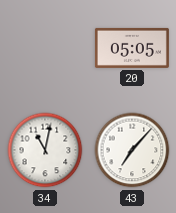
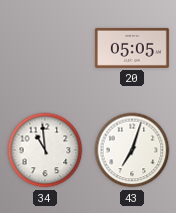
34: 11:02 -> 10:59
43: 7:07 -> 7:03
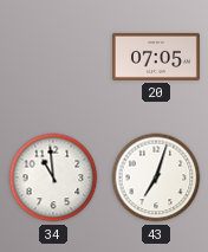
20: 05:05 -> 07:05
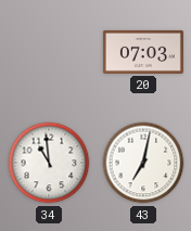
20: 07:05 -> 07:03
43: 7:03 -> 7:02
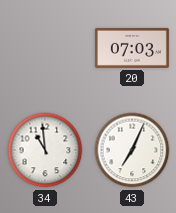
43: 7:02 -> 7:04
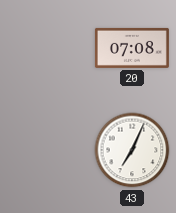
20: 07:03 -> 07:08
34: 10:59 -> none
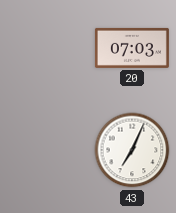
20: 07:08 -> 07:03
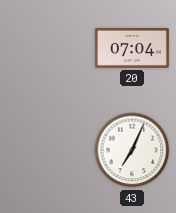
20: 07:03 -> 07:04
